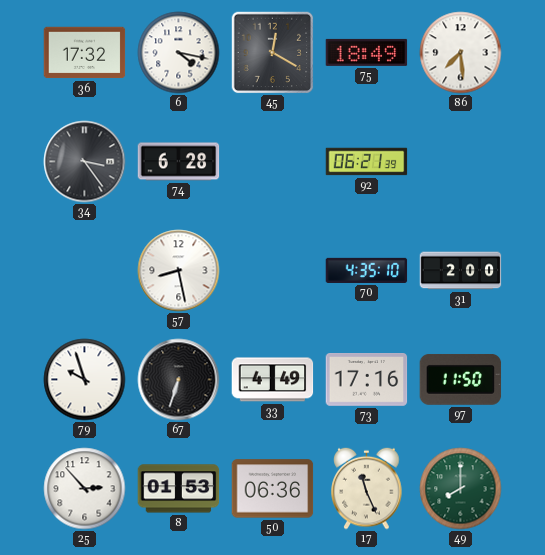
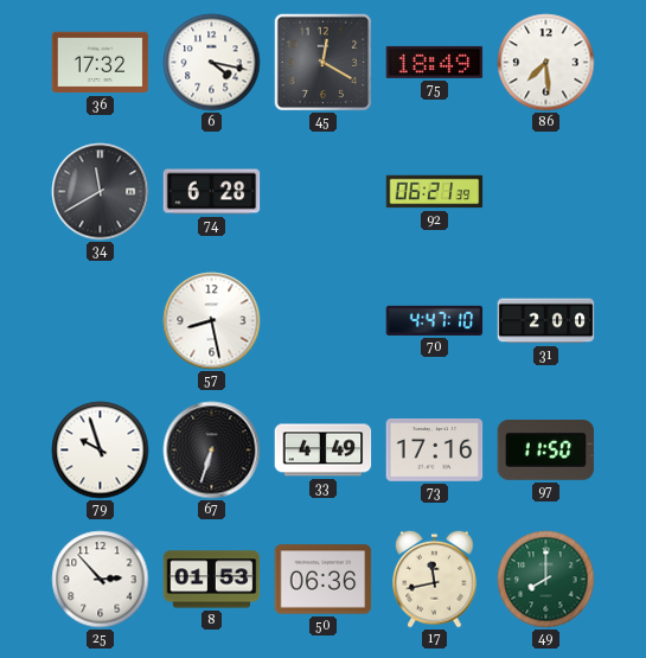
34: 3:24 -> 11:40
70: 4:35 -> 4:47
17: 11:26 -> 11:43
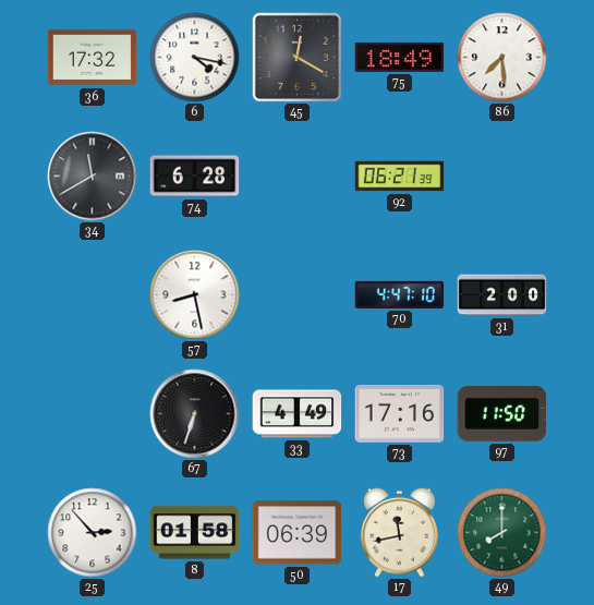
79: 9:57 -> none
8: 01:53 -> 01:58
50: 06:36 -> 06:39
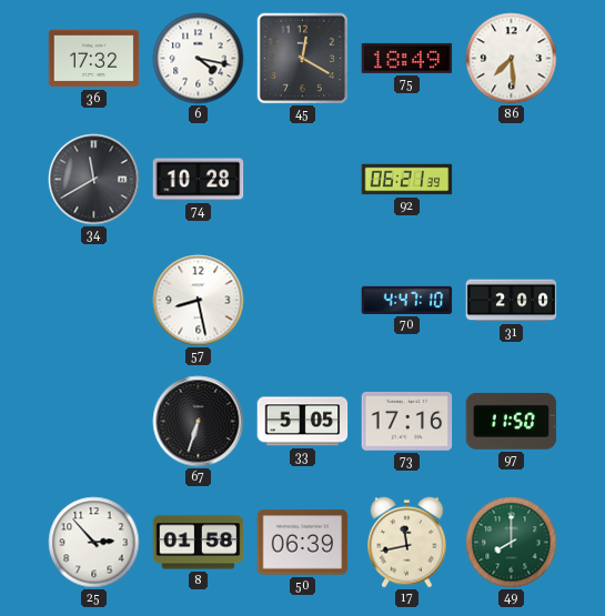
74: 6:28 -> 10:28
33: 4:49 -> 5:05
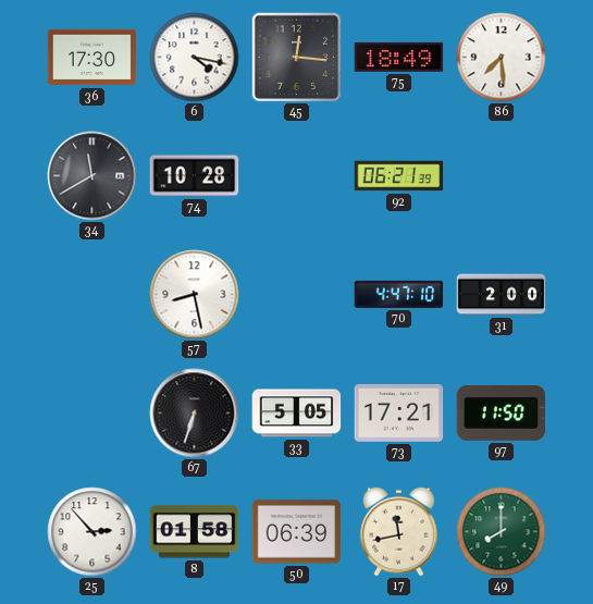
36: 17:32 -> 17:30
45: 12:20 -> 12:16
73: 17:16 -> 17:21
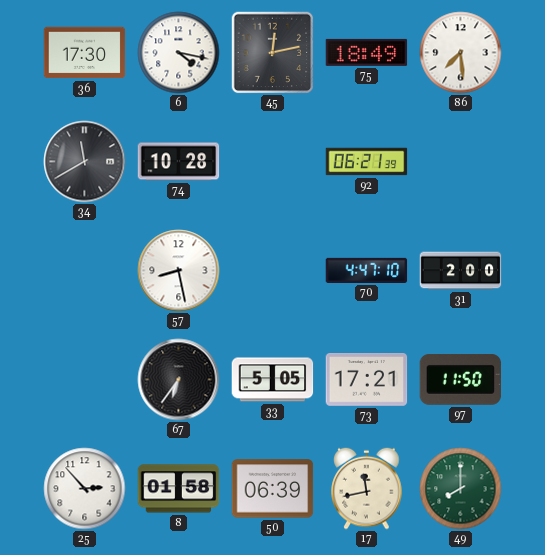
45: 12:16 -> 12:13
67: 6:33 -> 6:36
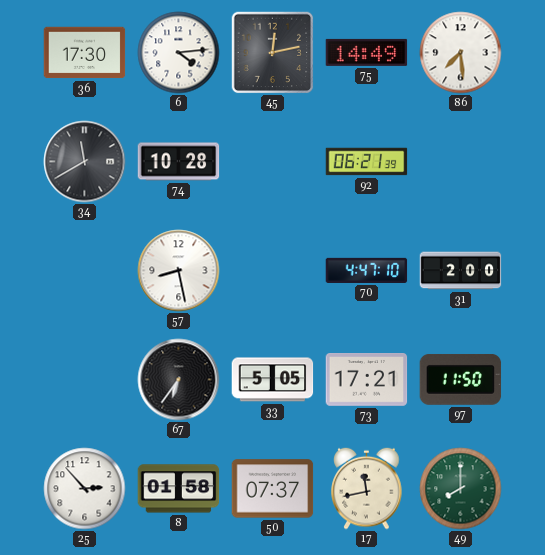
6: 4:17 -> 4:14
75: 18:49 -> 14:49
50: 06:39 -> 07:37
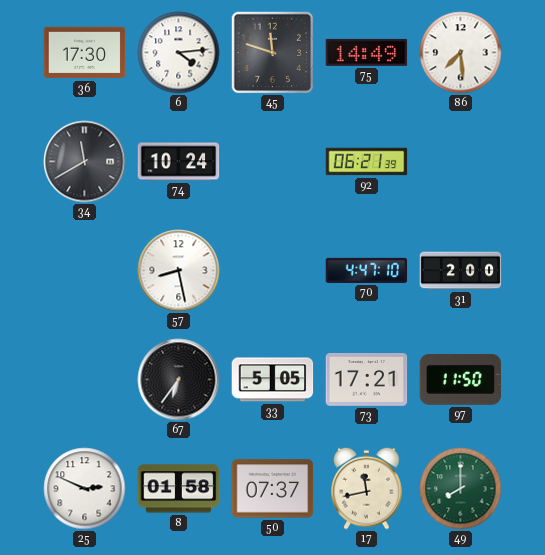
45: 12:13 -> 11:48
74: 10:28 -> 10:24
25: 2:53 -> 2:49
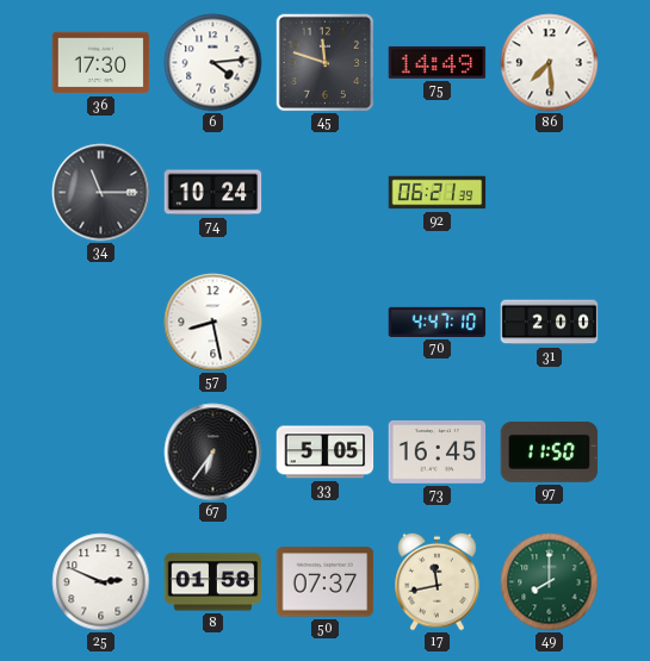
34: 11:40 -> 11:15
73: 17:21 -> 16:45
